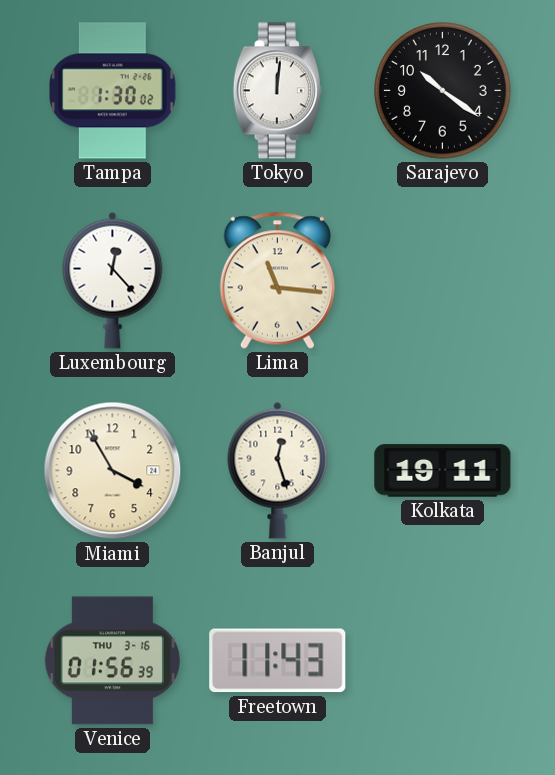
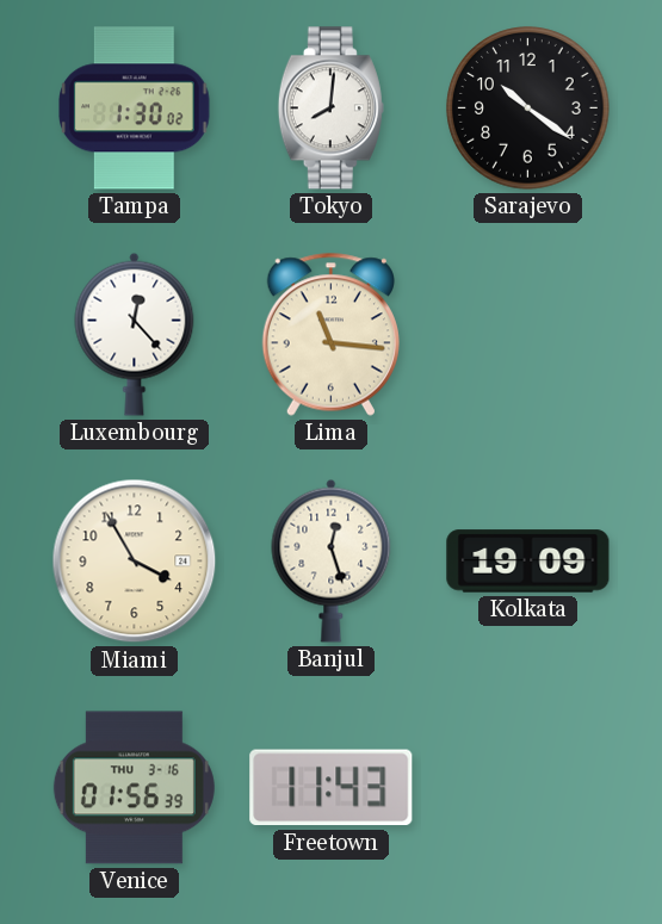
Tokyo: 12:01 -> 8:01
Kolkata: 19:11 -> 19:09
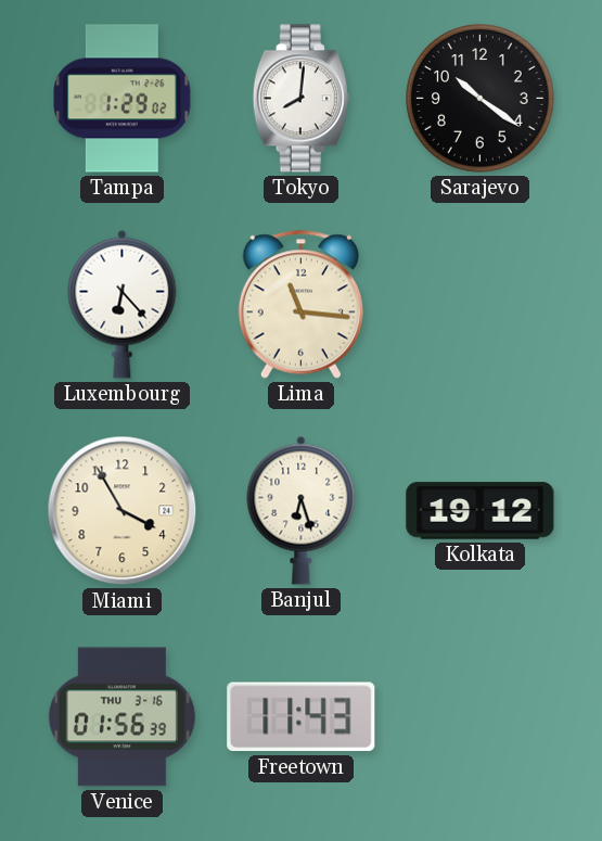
Tampa: 1:30 -> 1:29
Luxembourg: 12:23 -> 6:23
Banjul: 12:27 -> 6:27
Kolkata: 19:09 -> 19:12
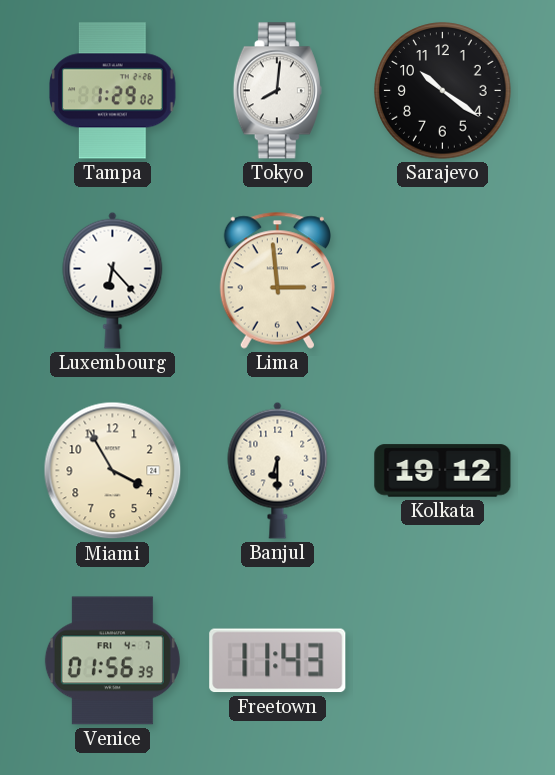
Lima: 11:16 -> 2:59
Banjul: 6:27 -> 6:30
Venice date: THU 3-16 -> FRI 4-7
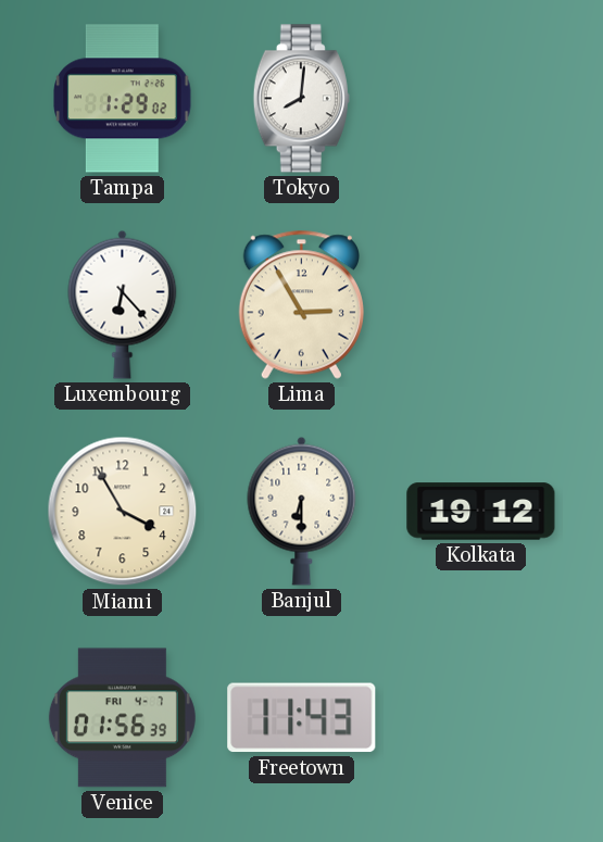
Sarajevo: 10:21 -> none
Lima: 2:59 -> 2:55
